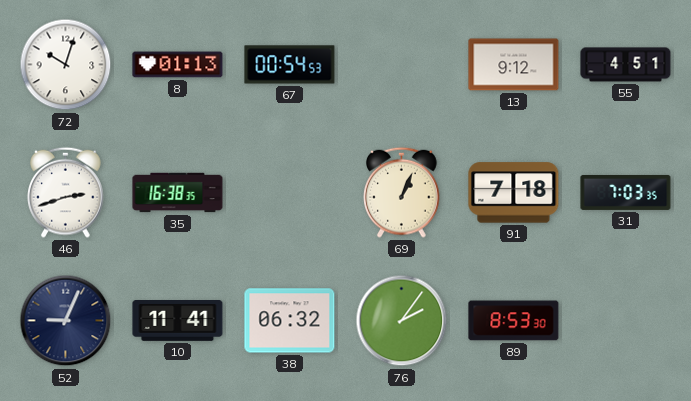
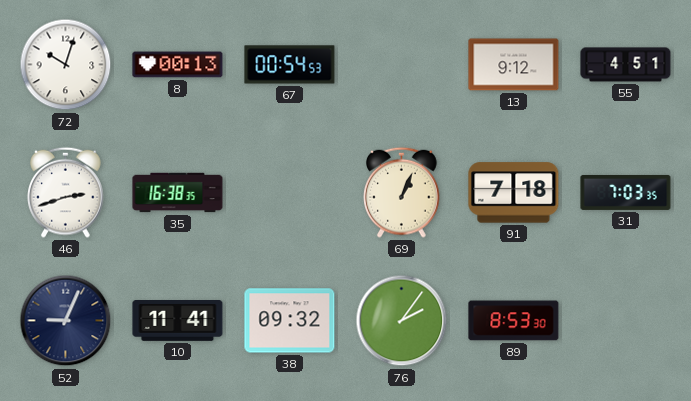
8: 01:13 -> 00:13
38: 06:32 -> 09:32
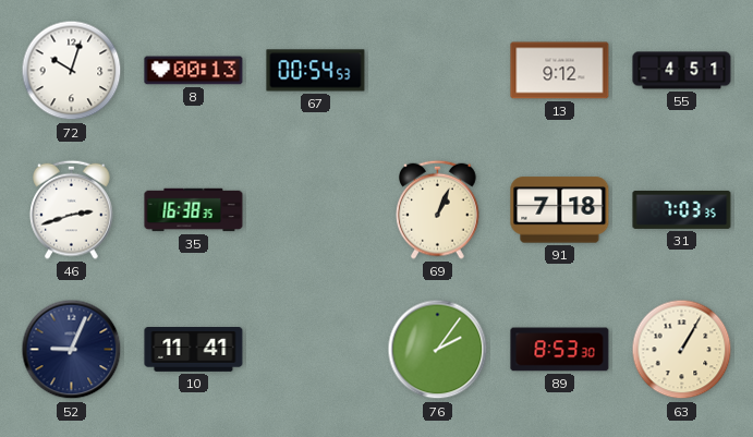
38: 09:32 -> none
63: none -> 1:05
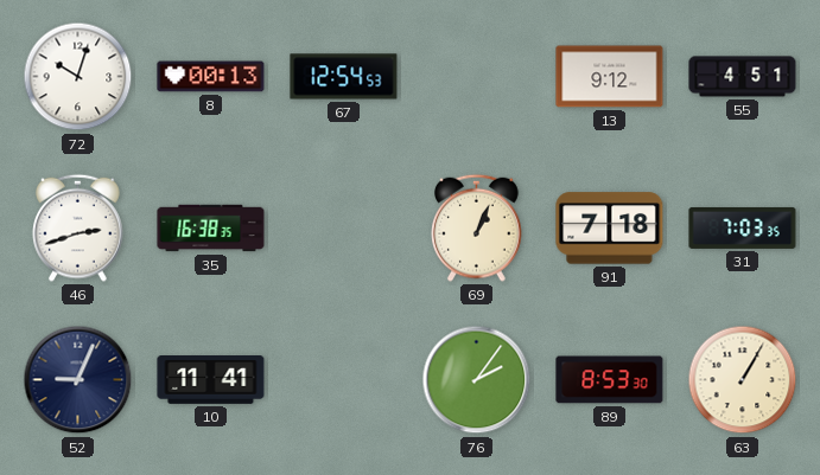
67: 00:54 -> 12:54
